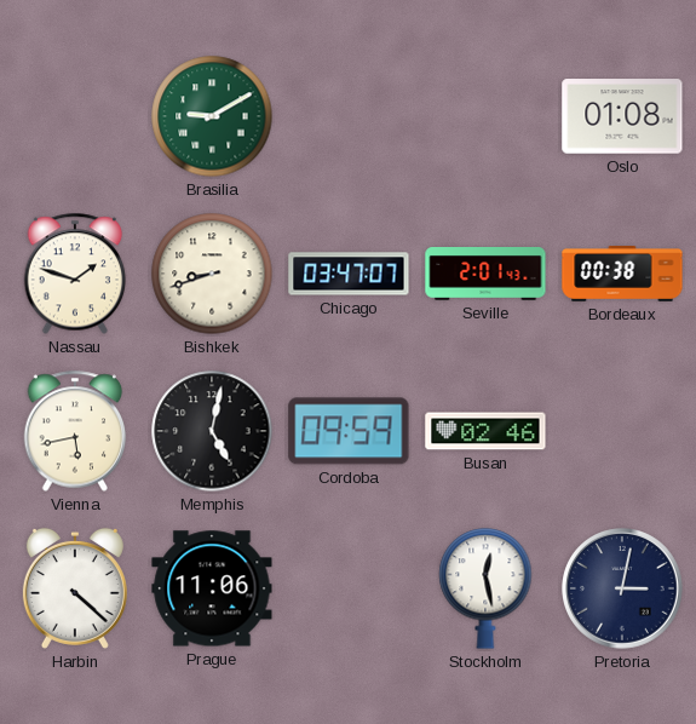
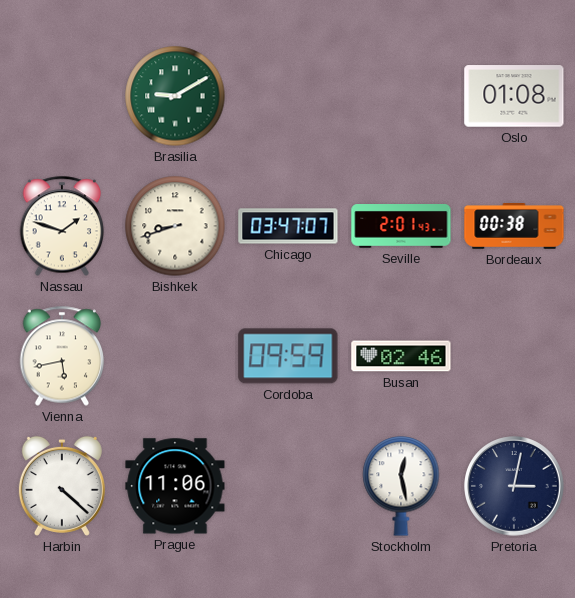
Memphis: 5:02 -> none
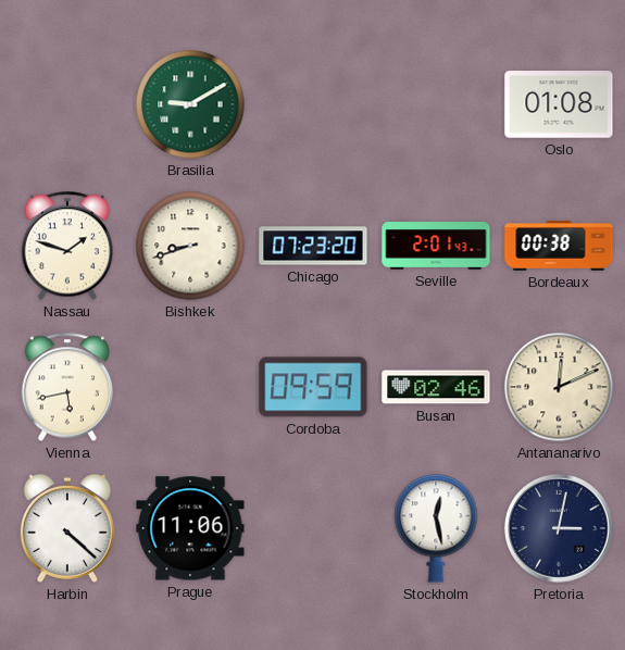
Chicago: 03:47 -> 07:23
Antananarivo: none -> 12:11
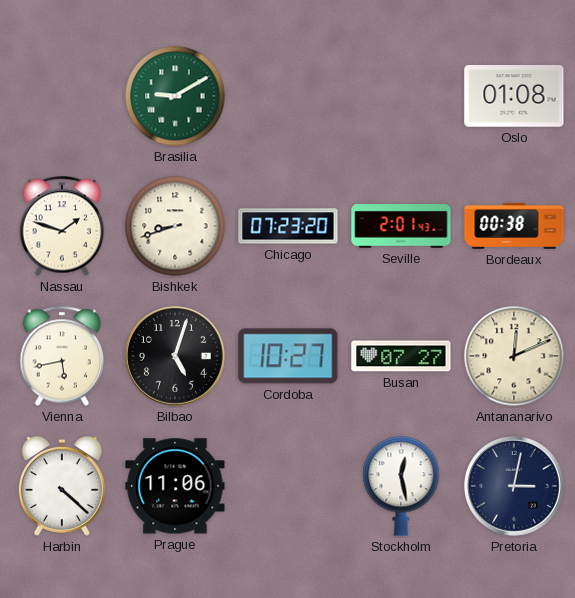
Bilbao: none -> 5:03
Cordoba: 09:59 -> 10:27
Busan: 02:46 -> 07:27
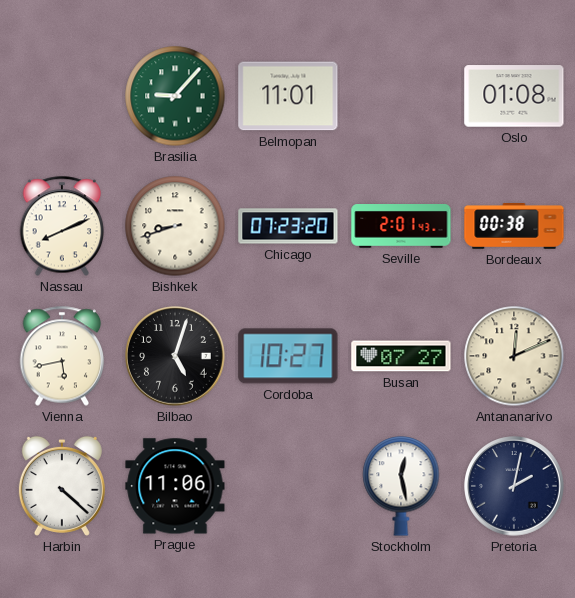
Brasilia: 9:10 -> 9:07
Belmopan: none -> 11:01
Nassau: 1:48 -> 8:11
Pretoria: 3:02 -> 2:02
